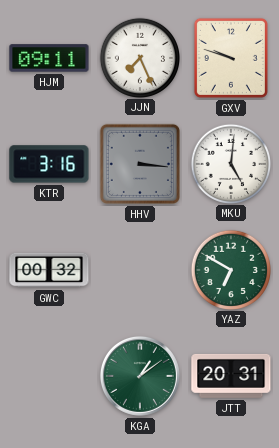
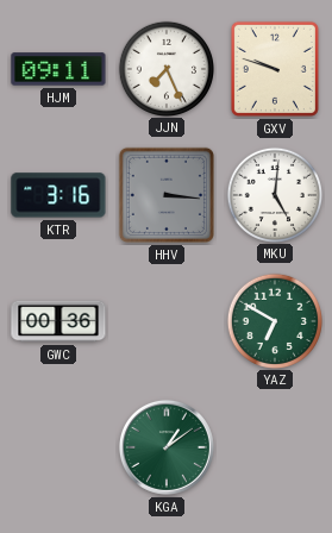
GWC: 00:32 -> 00:36
JTT: 20:31 -> none
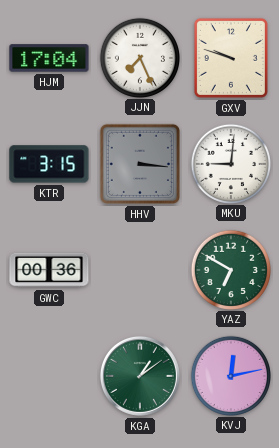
HJM: 09:11 -> 17:04
KTR: 3:16 -> 3:15
MKU: 5:01 -> 9:01
KVJ: none -> 12:13
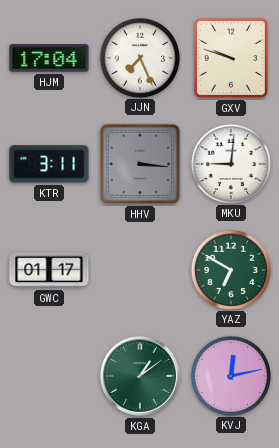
KTR: 3:15 -> 3:11
GWC: 00:36 -> 01:17
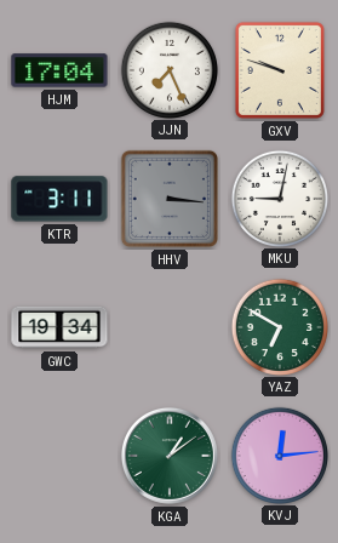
MKU: 9:01 -> 9:02
GWC: 01:17 -> 19:34
KVJ: 12:13 -> 12:14
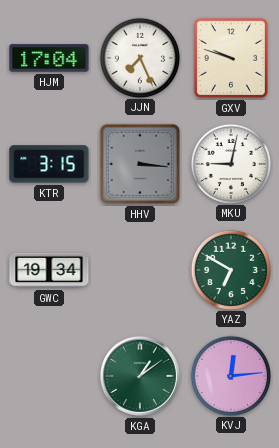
KTR: 3:11 -> 3:15
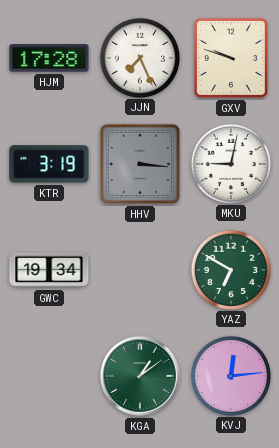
HJM: 17:04 -> 17:28
KTR: 3:15 -> 3:19
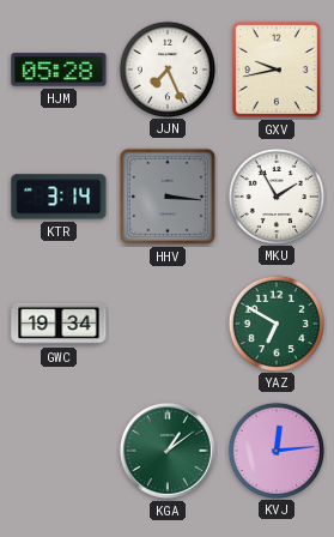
HJM: 17:28 -> 05:28
GXV: 9:48 -> 9:43
KTR: 3:19 -> 3:14
MKU: 9:02 -> 1:55
